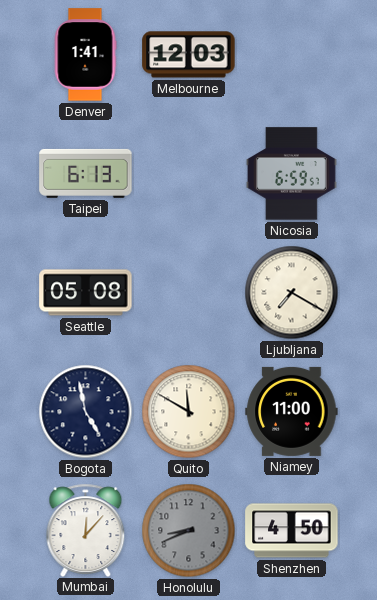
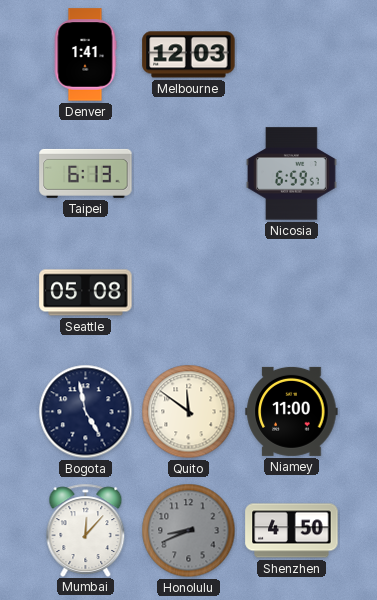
Ljubljana: 7:20 -> none
Quito: 11:50 -> 11:51
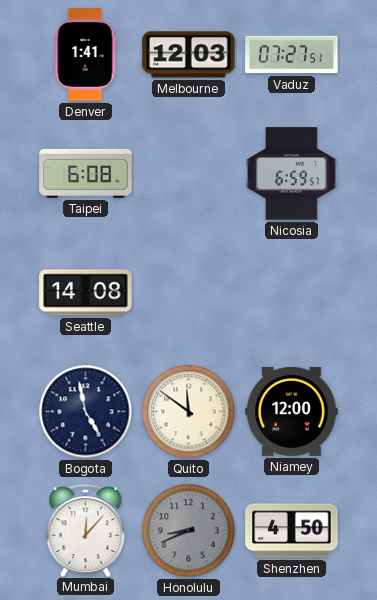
Vaduz: none -> 07:27
Taipei: 6:13 -> 6:08
Seattle: 05:08 -> 14:08
Niamey: 11:00 -> 12:00
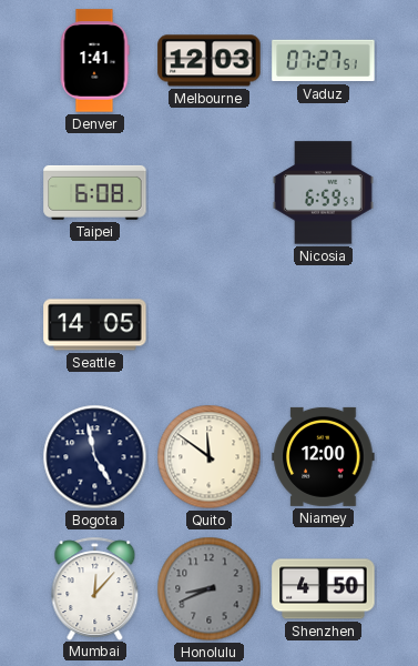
Seattle: 14:08 -> 14:05
